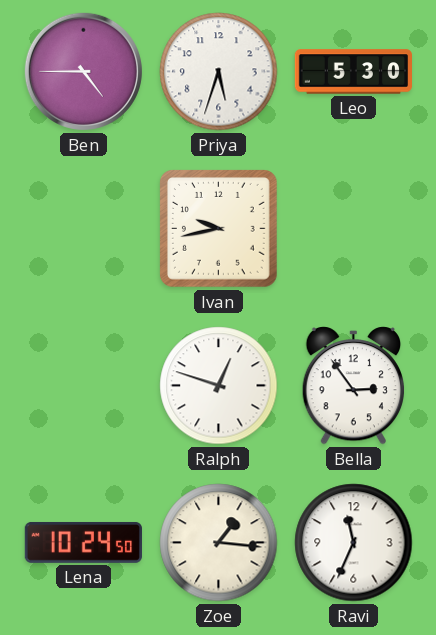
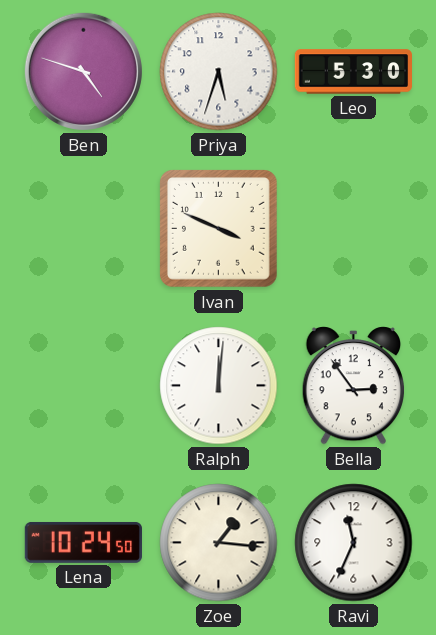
Ben: 4:45 -> 4:48
Ivan: 9:43 -> 3:49
Ralph: 12:48 -> 12:01
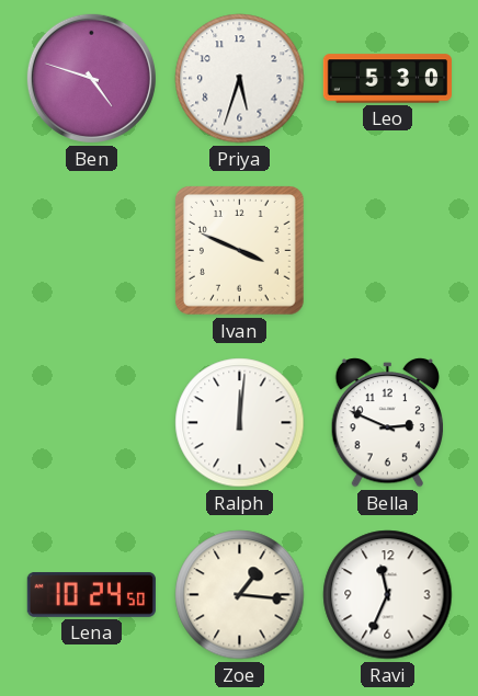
Bella: 2:54 -> 2:49
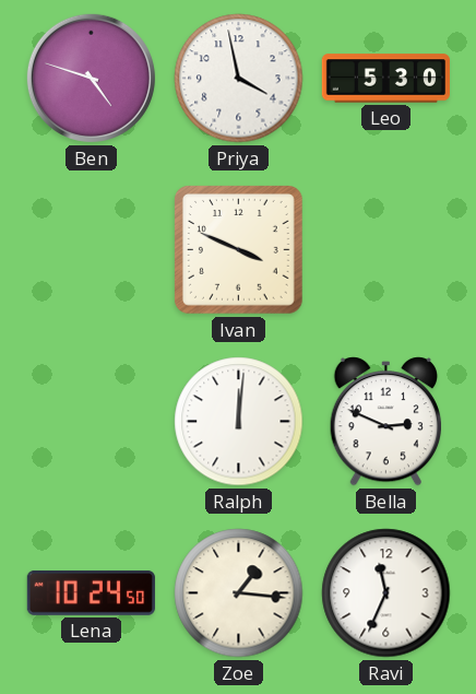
Priya: 5:33 -> 3:58
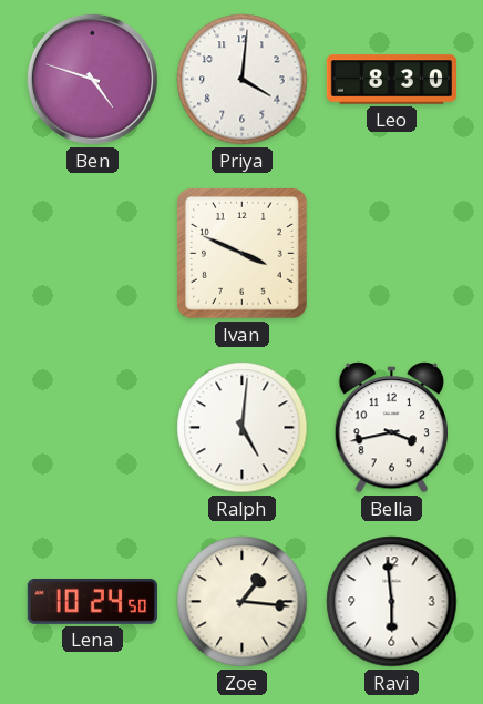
Priya: 3:58 -> 4:01
Leo: 5:30 -> 8:30
Ralph: 12:01 -> 5:01
Bella: 2:49 -> 3:43
Ravi: 11:34 -> 5:59
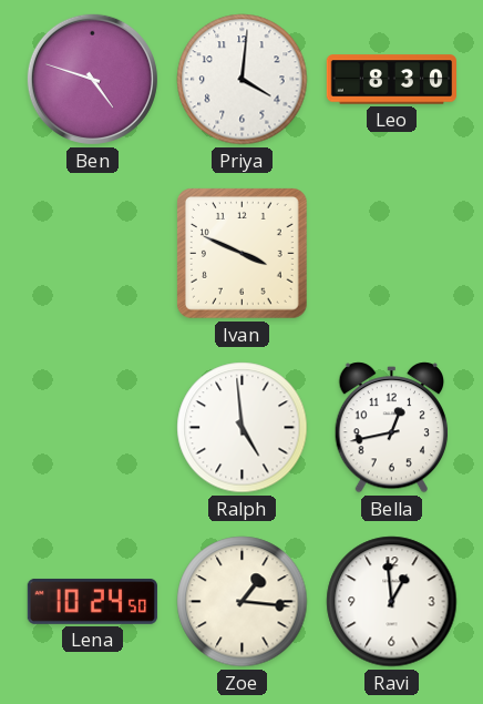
Ralph: 5:01 -> 4:59
Bella: 3:43 -> 12:43
Ravi: 5:59 -> 12:59
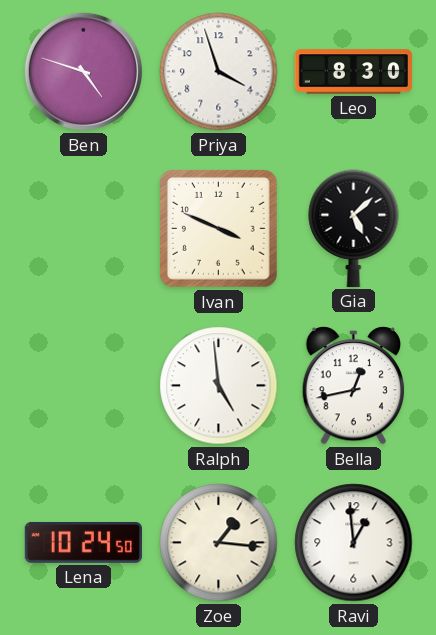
Priya: 4:01 -> 3:57
Gia: none -> 5:08
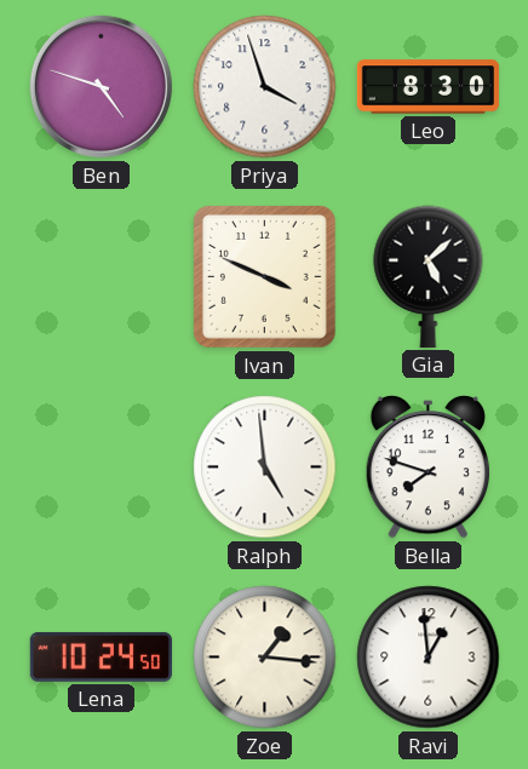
Bella: 12:43 -> 7:48
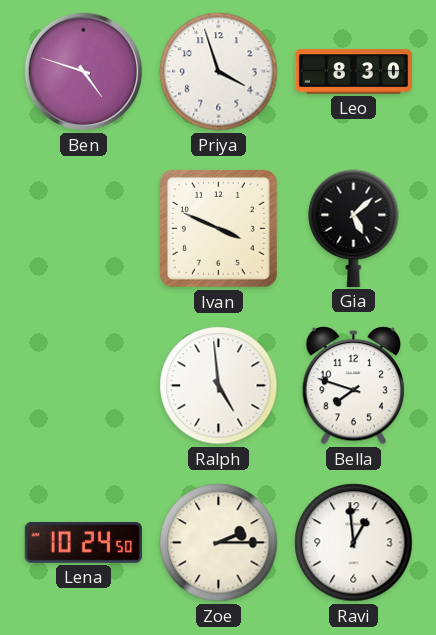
Zoe: 1:16 -> 2:15
